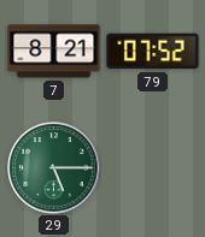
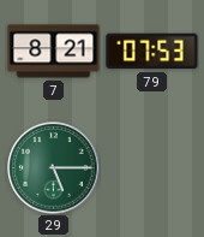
79: 07:52 -> 07:53
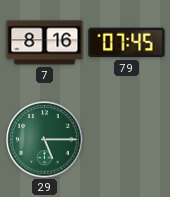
7: 8:21 -> 8:16
79: 07:53 -> 07:45
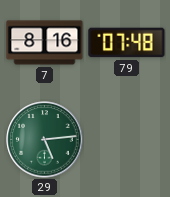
79: 07:45 -> 07:48
29: 5:15 -> 5:14
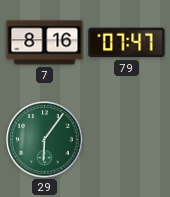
79: 07:48 -> 07:47
29: 5:14 -> 6:06
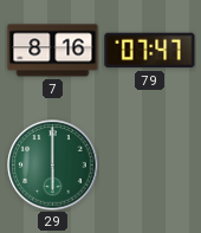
29: 6:06 -> 6:00
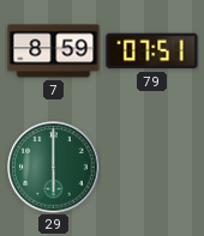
7: 8:16 -> 8:59
79: 07:47 -> 07:51
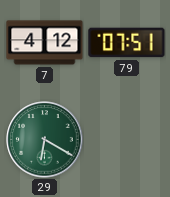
7: 8:59 -> 4:12
29: 6:00 -> 6:20
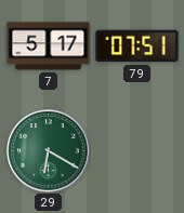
7: 4:12 -> 5:17
